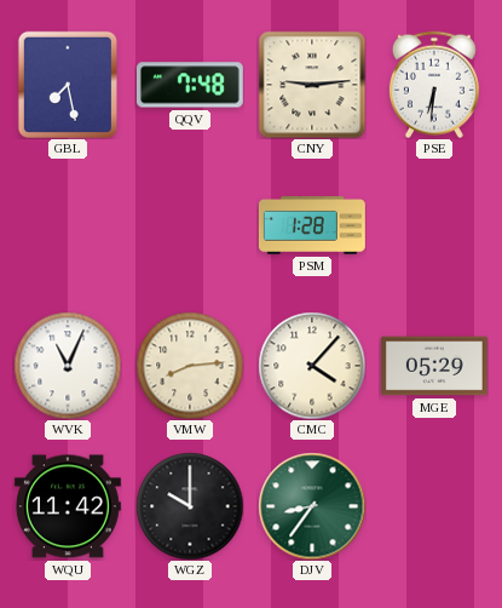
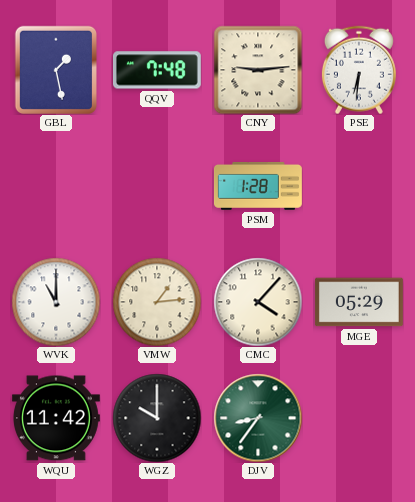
GBL: 7:28 -> 1:28
WVK: 11:04 -> 11:00
VMW: 8:14 -> 1:14
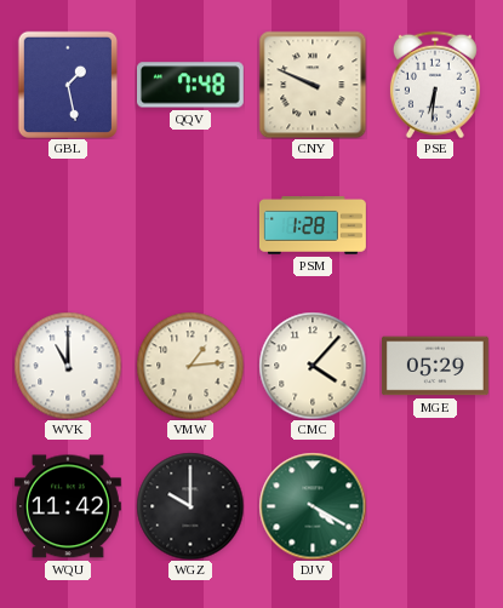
CNY: 9:14 -> 9:49
DJV: 8:36 -> 4:20
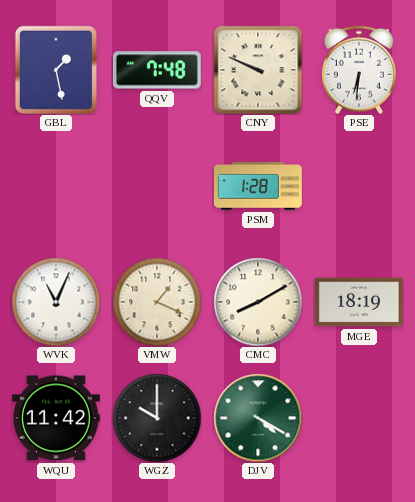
WVK: 11:00 -> 11:04
VMW: 1:14 -> 1:19
CMC: 4:07 -> 8:10
MGE: 05:29 -> 18:19
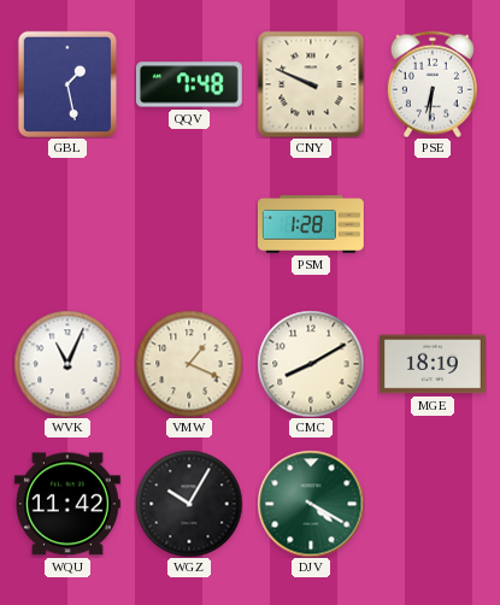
WGZ: 10:00 -> 10:05
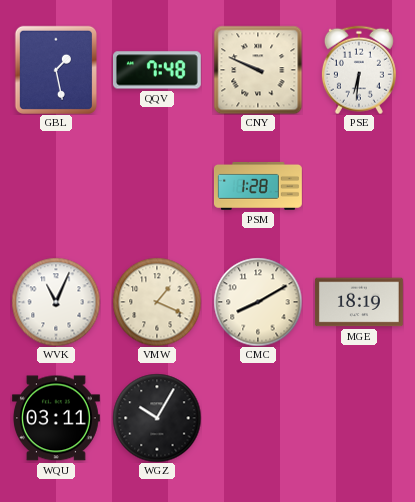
WQU: 11:42 -> 03:11
DJV: 4:20 -> none
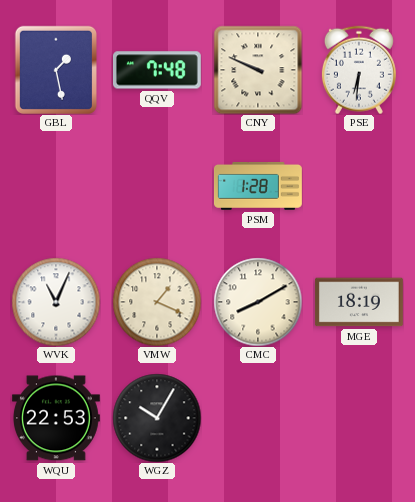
WQU: 03:11 -> 22:53
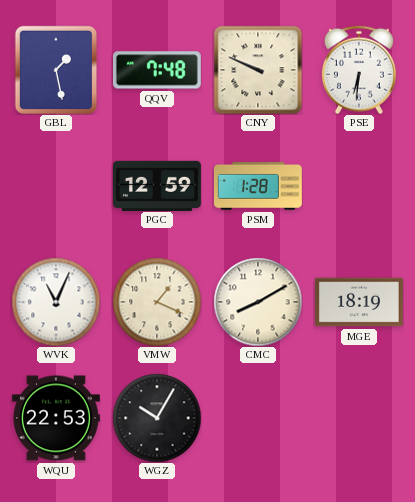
PGC: none -> 12:59
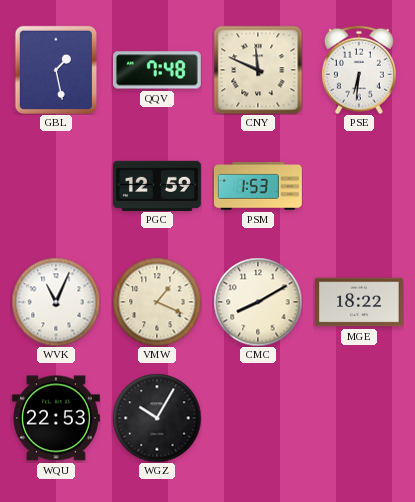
CNY: 9:49 -> 11:49
PSM: 1:28 -> 1:53
MGE: 18:19 -> 18:22
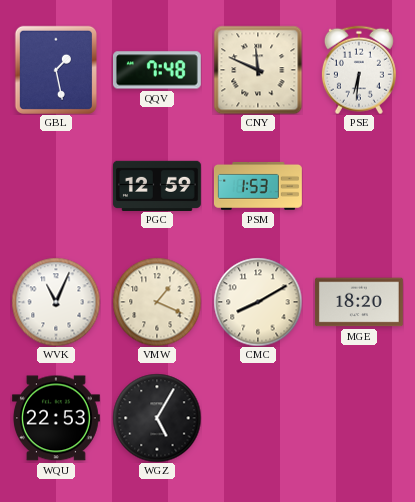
MGE: 18:22 -> 18:20
WGZ: 10:05 -> 5:05
